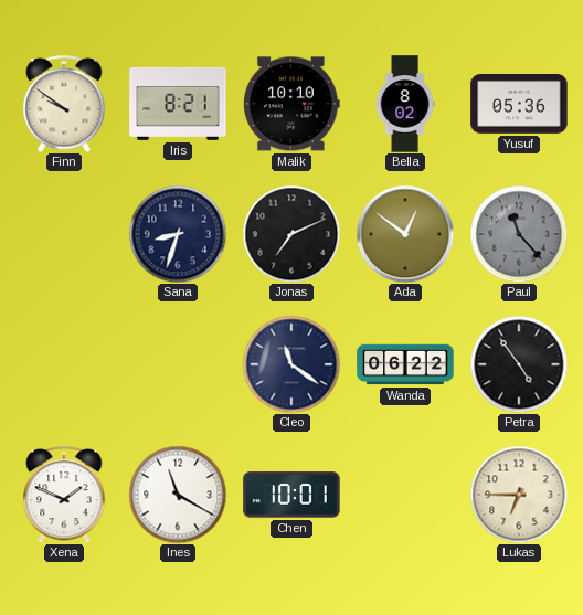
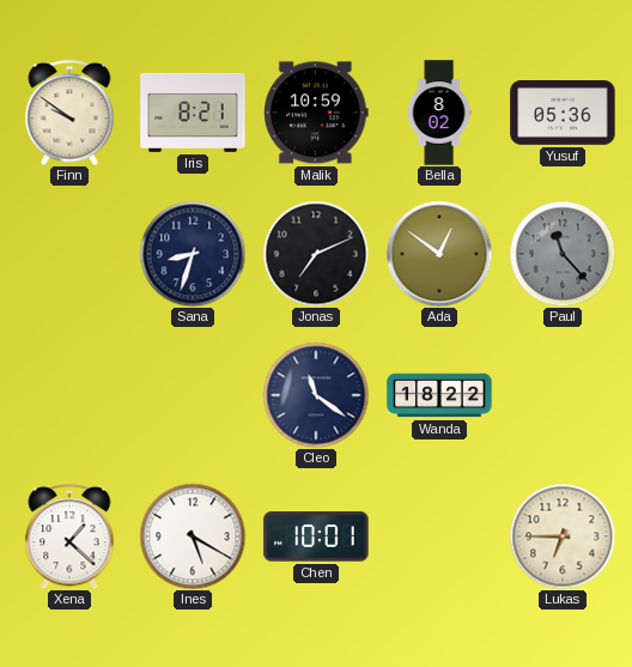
Malik: 10:10 -> 10:59
Wanda: 06:22 -> 18:22
Petra: 4:54 -> none
Xena: 1:49 -> 1:22
Ines: 11:20 -> 5:20
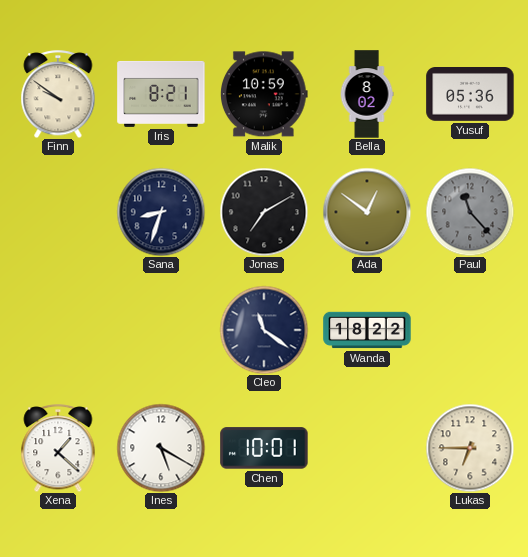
Jonas: 7:11 -> 7:10
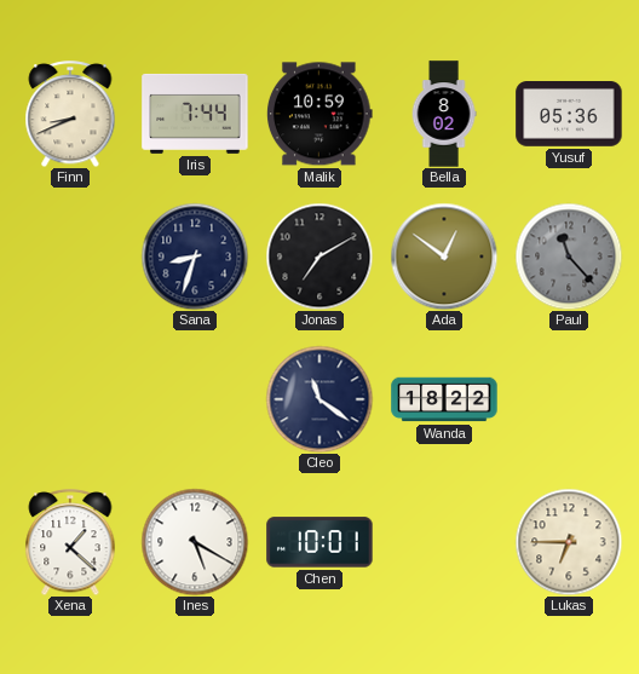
Finn: 9:51 -> 8:41
Iris: 8:21 -> 7:44
